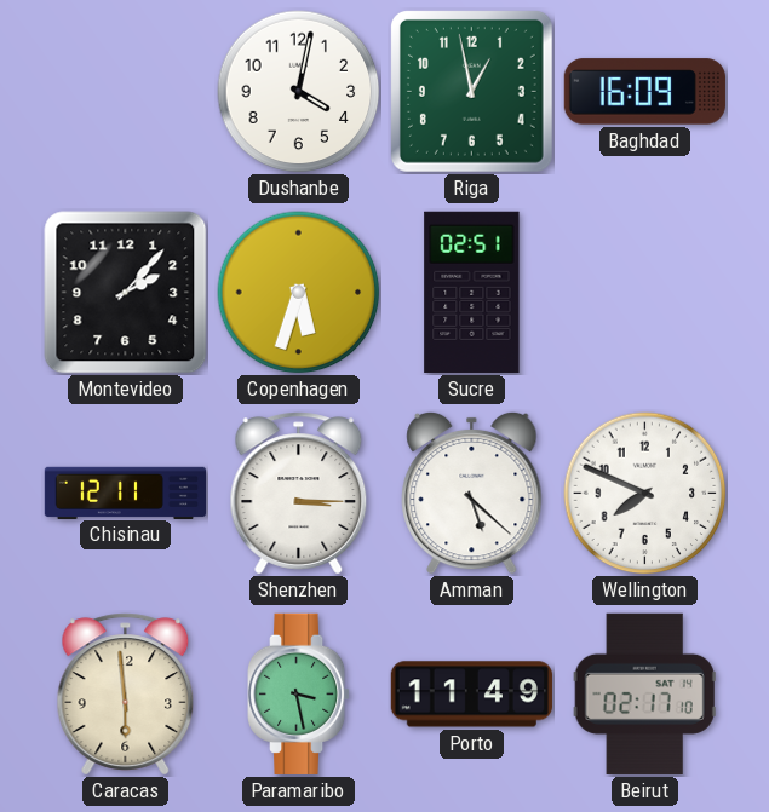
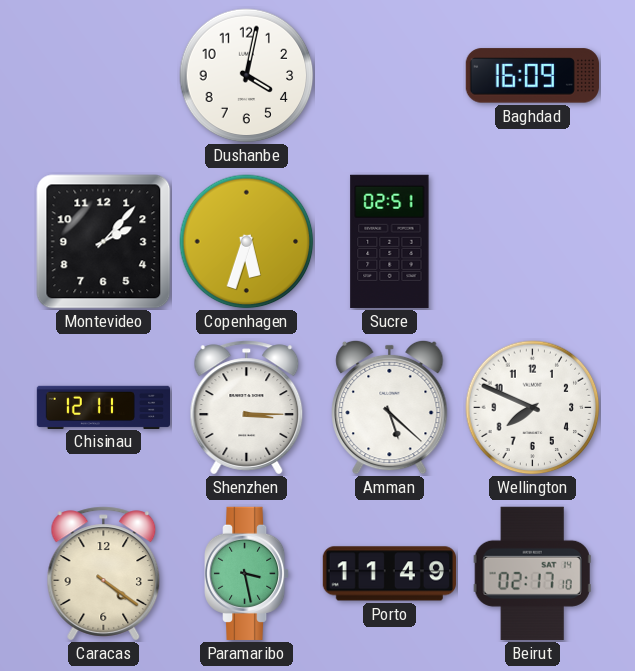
Riga: 12:58 -> none
Caracas: 5:59 -> 4:21
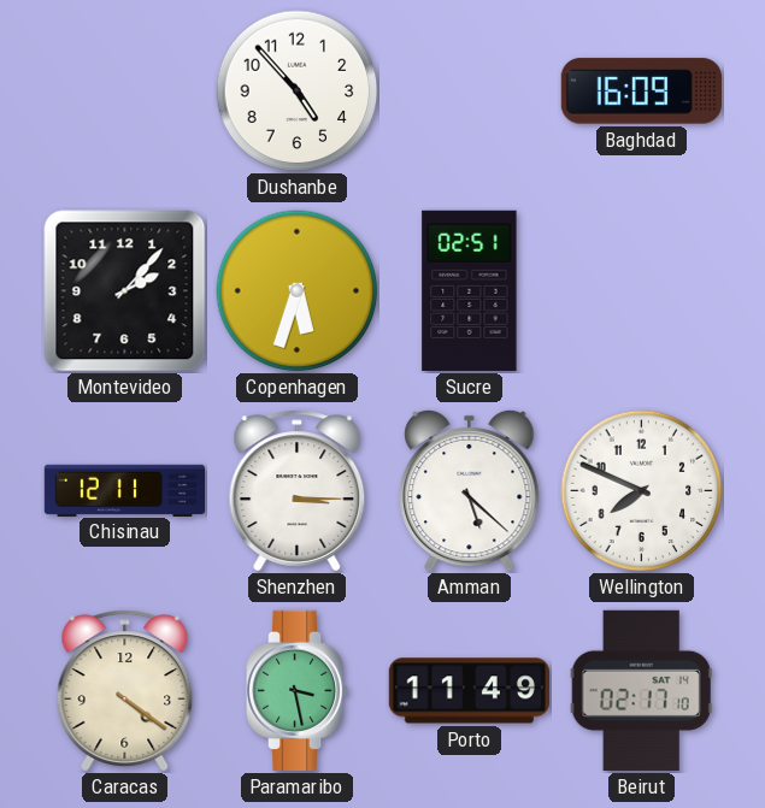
Dushanbe: 4:02 -> 4:53
